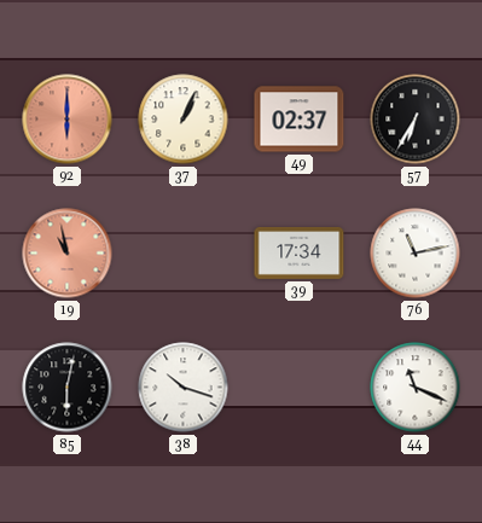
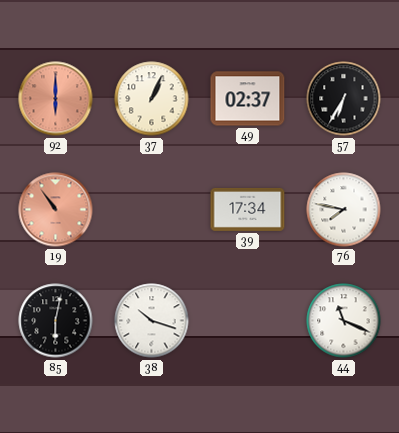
19: 10:58 -> 10:54
76: 11:13 -> 7:47
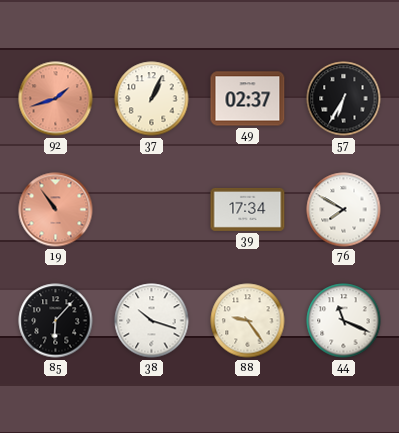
92: 6:00 -> 1:42
76: 7:47 -> 7:50
85: 6:02 -> 6:07
88: none -> 9:24
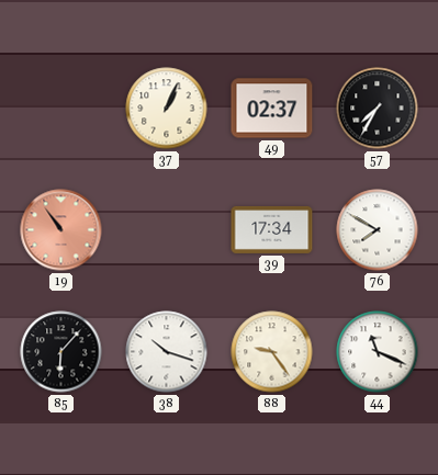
92: 1:42 -> none
57: 6:35 -> 7:35
